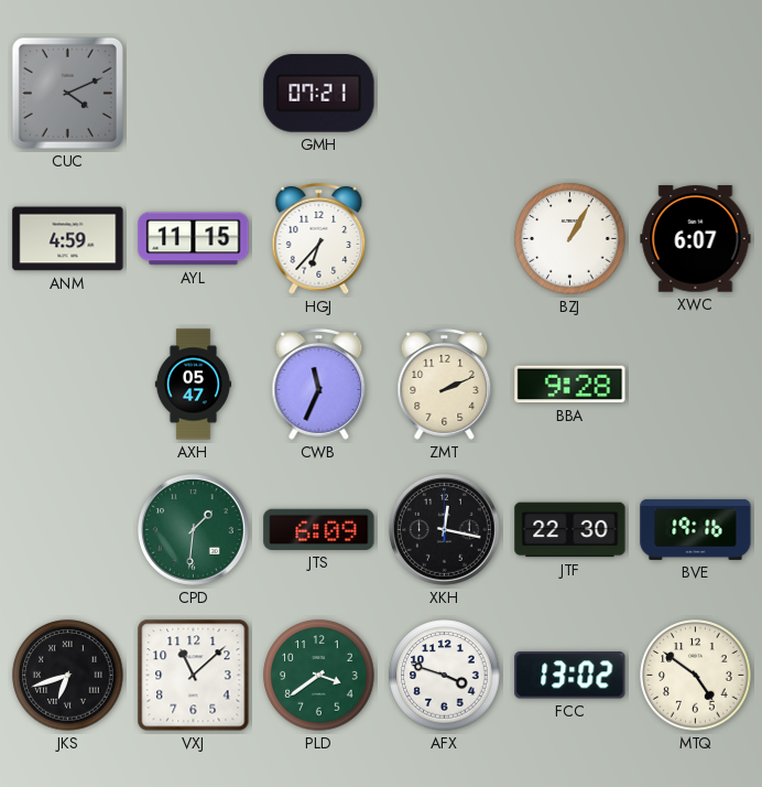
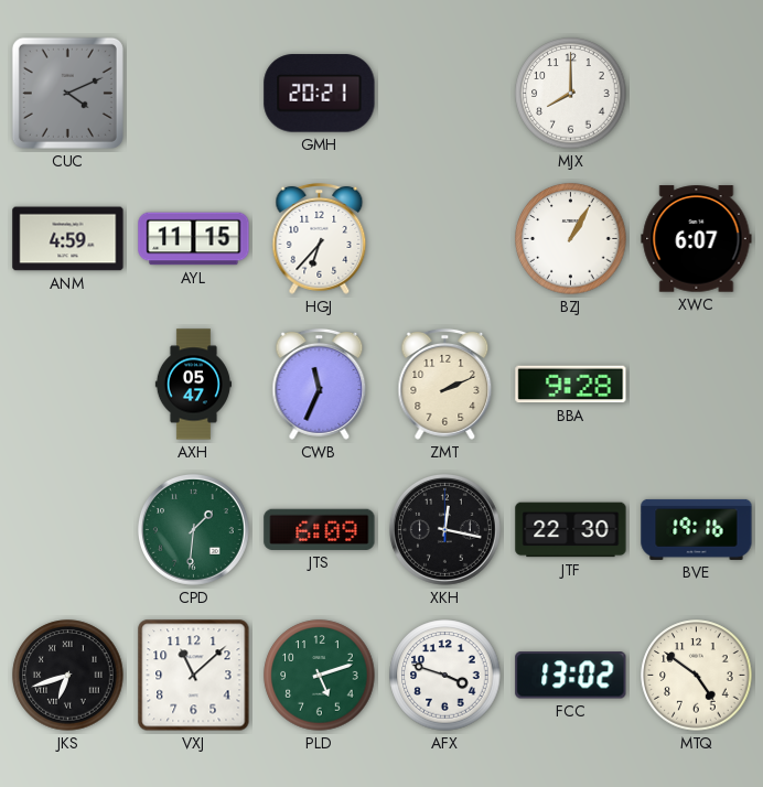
GMH: 07:21 -> 20:21
MJX: none -> 8:00
PLD: 3:39 -> 5:12
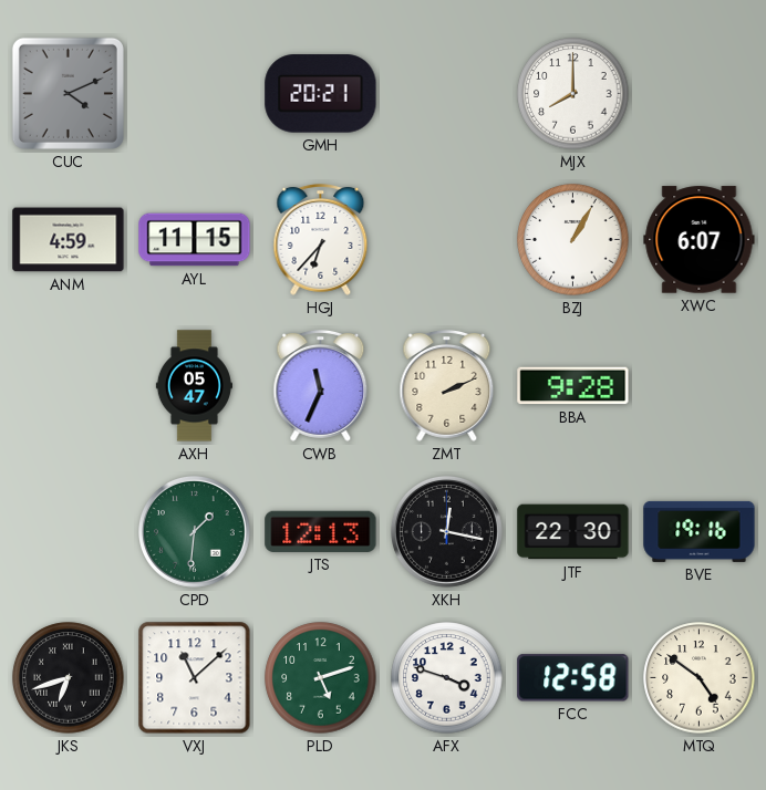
JTS: 6:09 -> 12:13
FCC: 13:02 -> 12:58
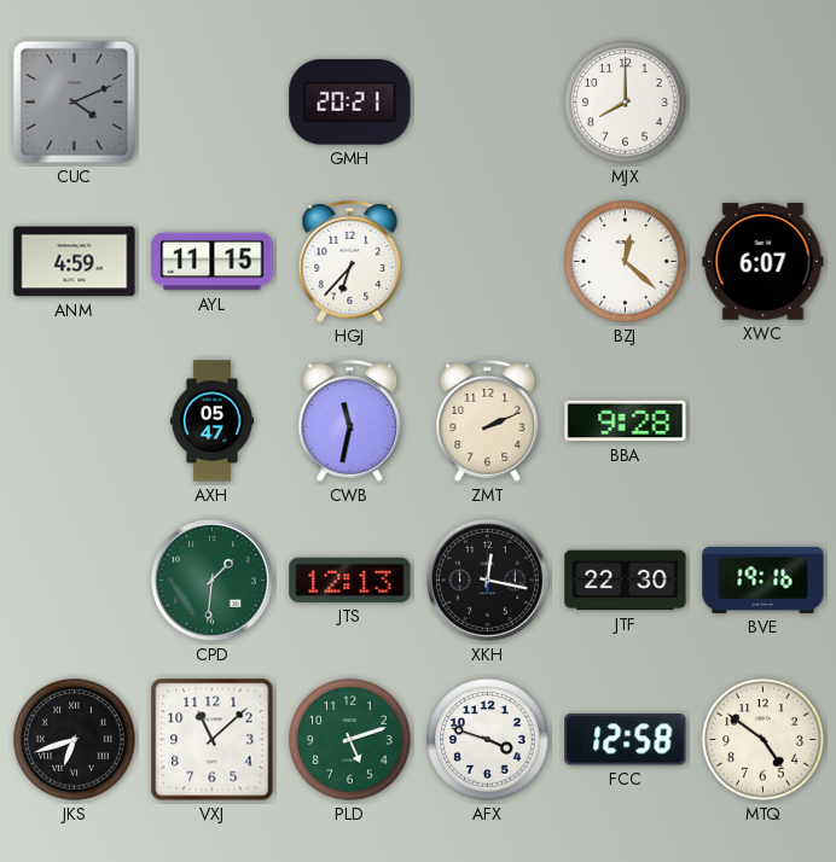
BZJ: 1:05 -> 12:22
CWB: 11:34 -> 11:32
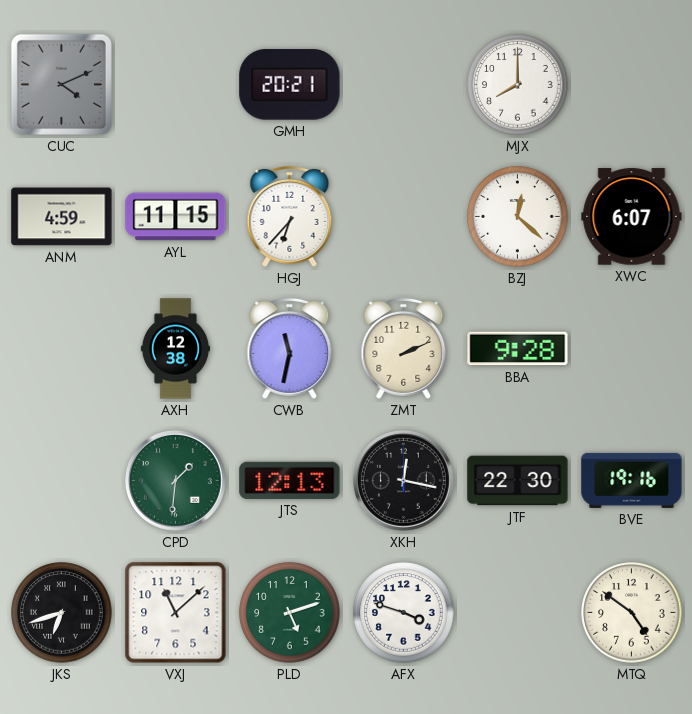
AXH: 05:47 -> 12:38
FCC: 12:58 -> none
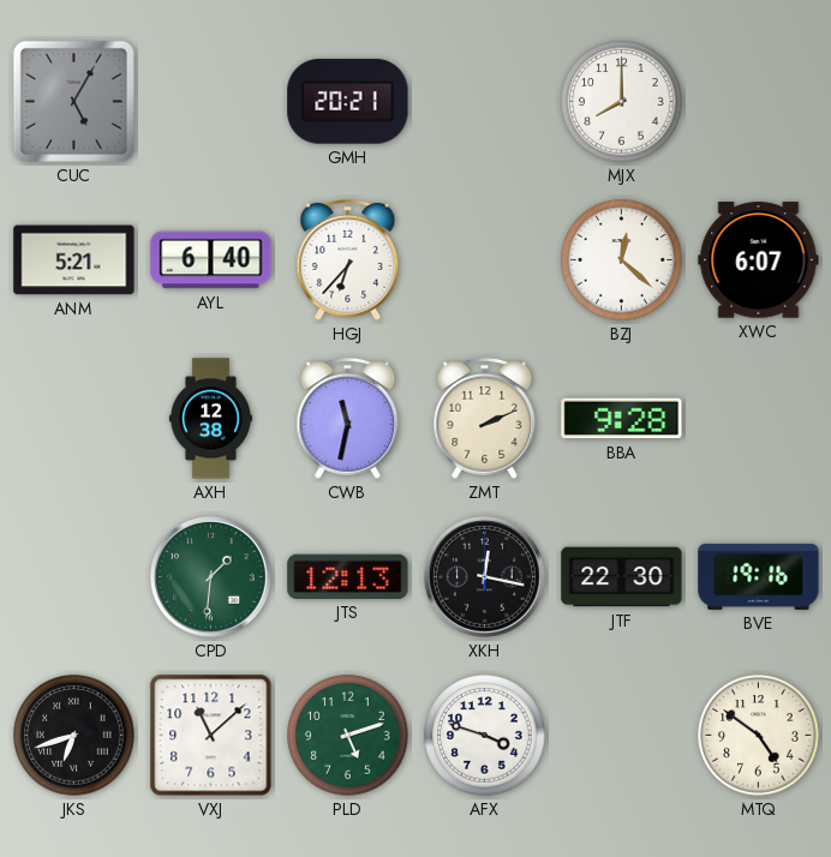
CUC: 4:11 -> 5:05
ANM: 4:59 -> 5:21
AYL: 11:15 -> 6:40
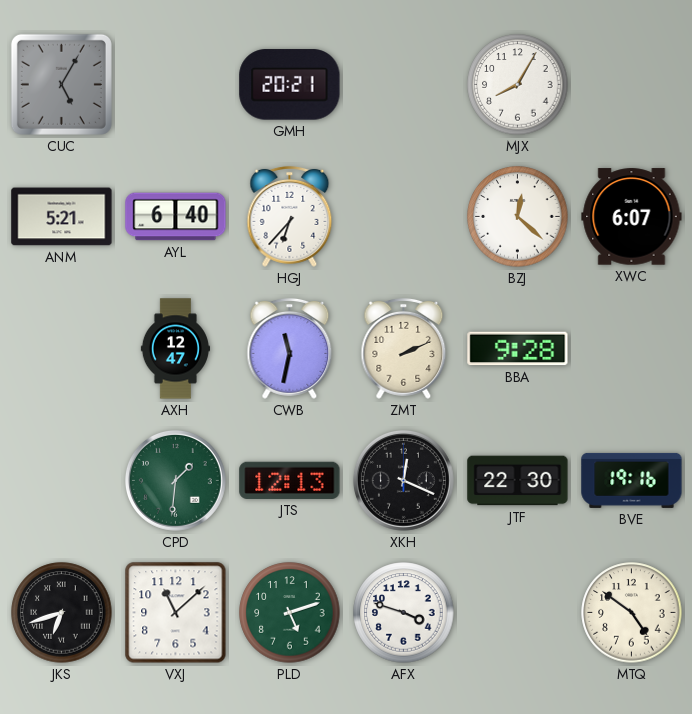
MJX: 8:00 -> 8:05
AXH: 12:38 -> 12:47
XKH: 12:17 -> 12:19
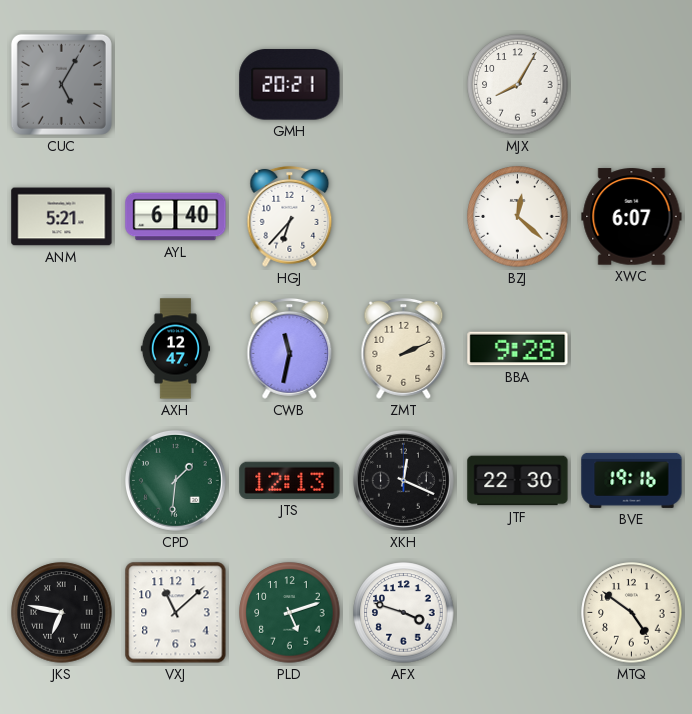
JKS: 6:42 -> 6:47
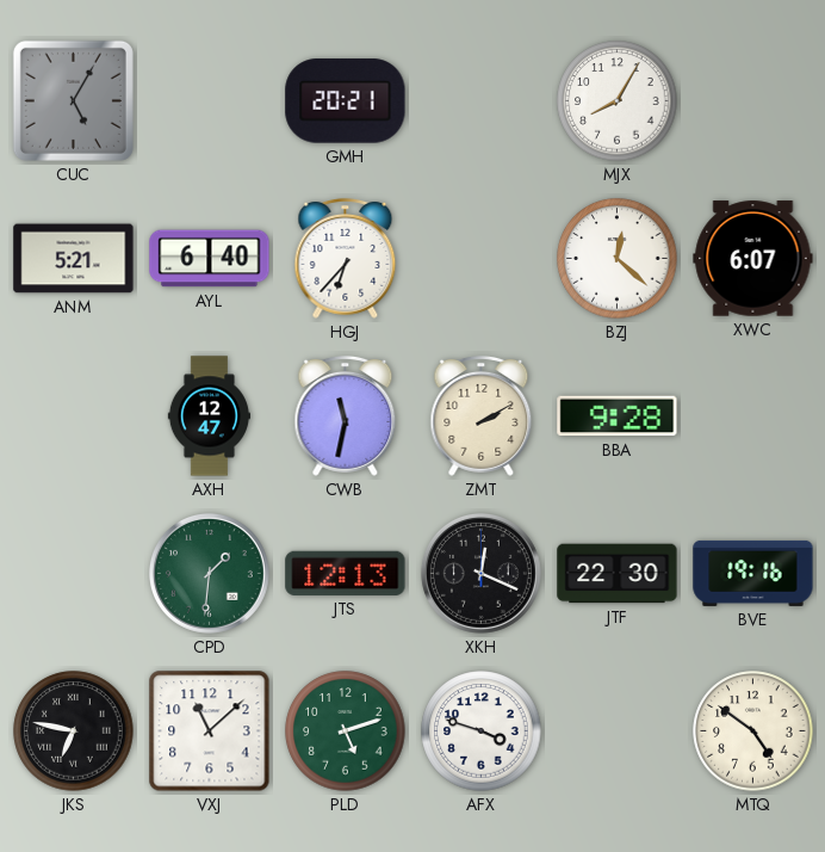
ZMT: 2:11 -> 2:10
